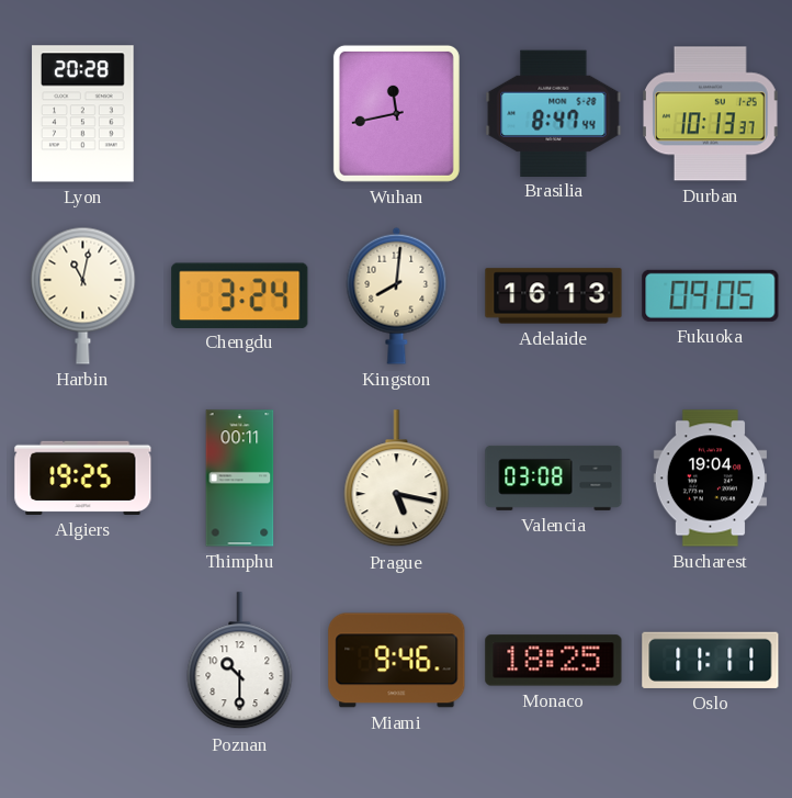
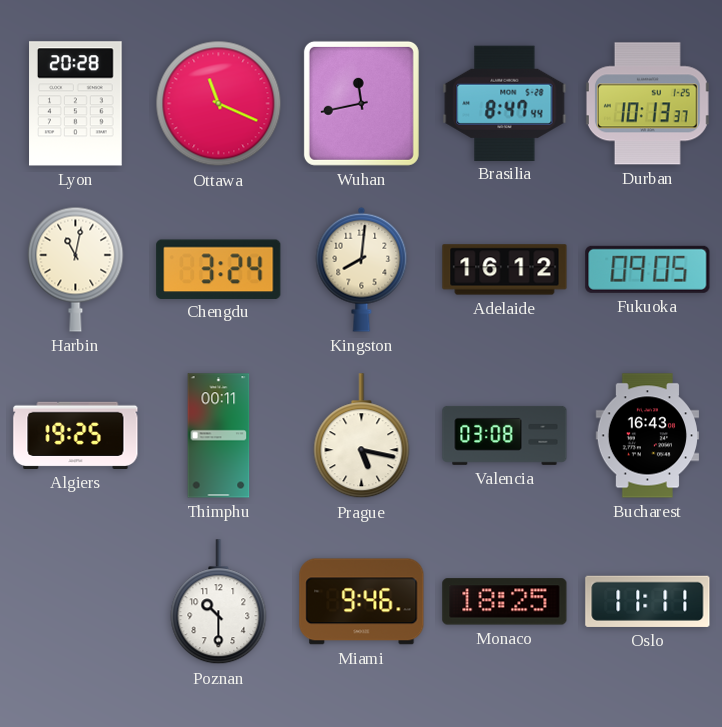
Ottawa: none -> 11:19
Adelaide: 16:13 -> 16:12
Bucharest: 19:04 -> 16:43
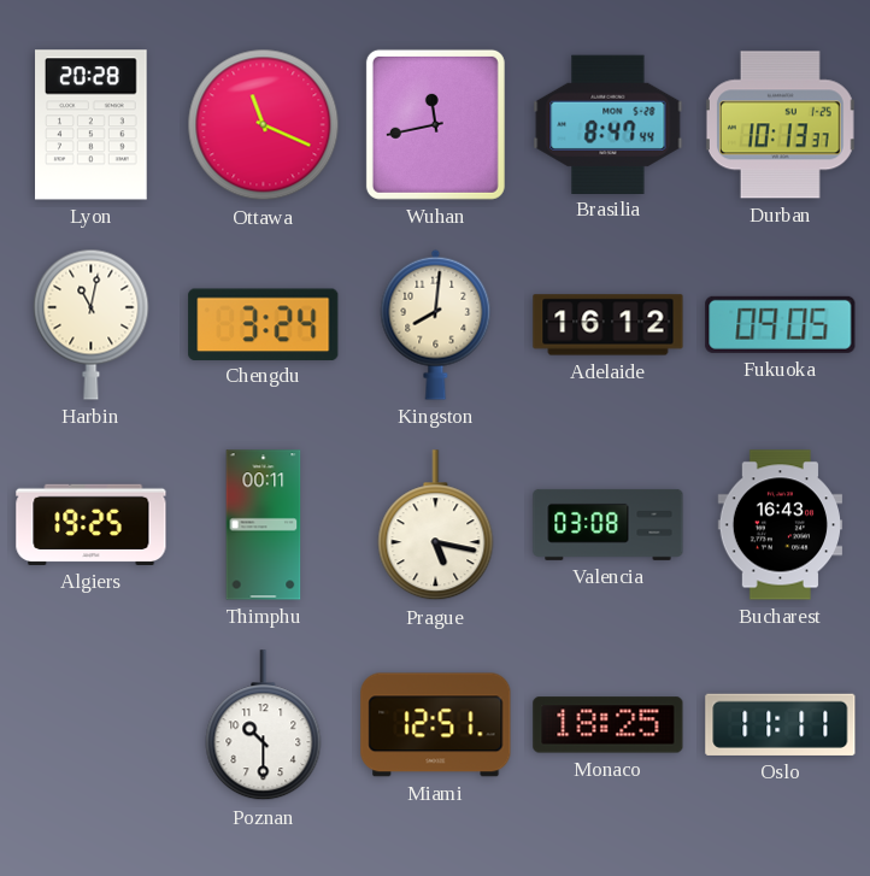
Miami: 9:46 -> 12:51
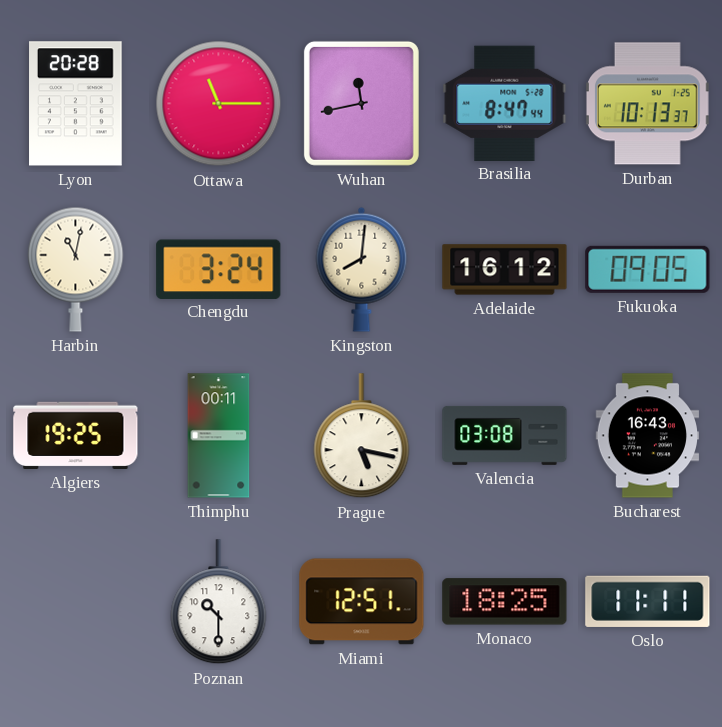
Ottawa: 11:19 -> 11:15
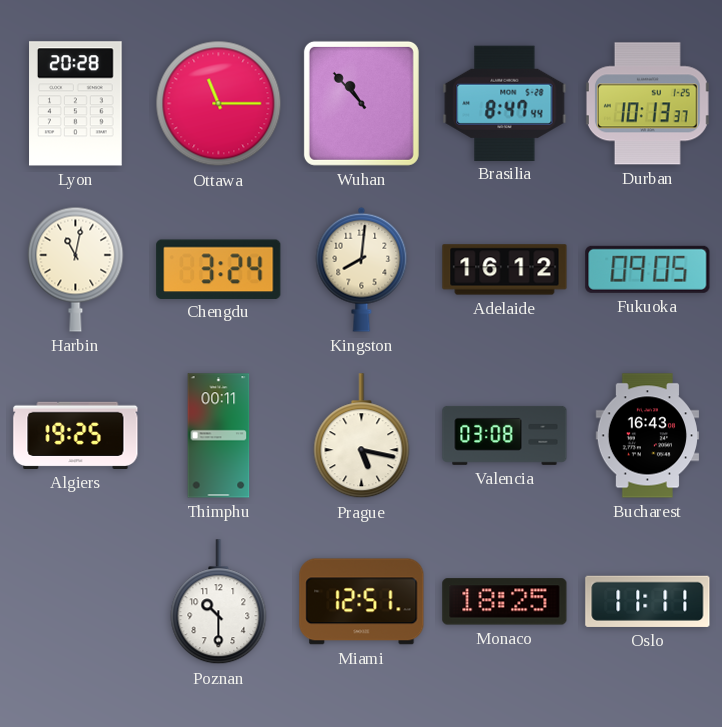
Wuhan: 11:43 -> 10:53
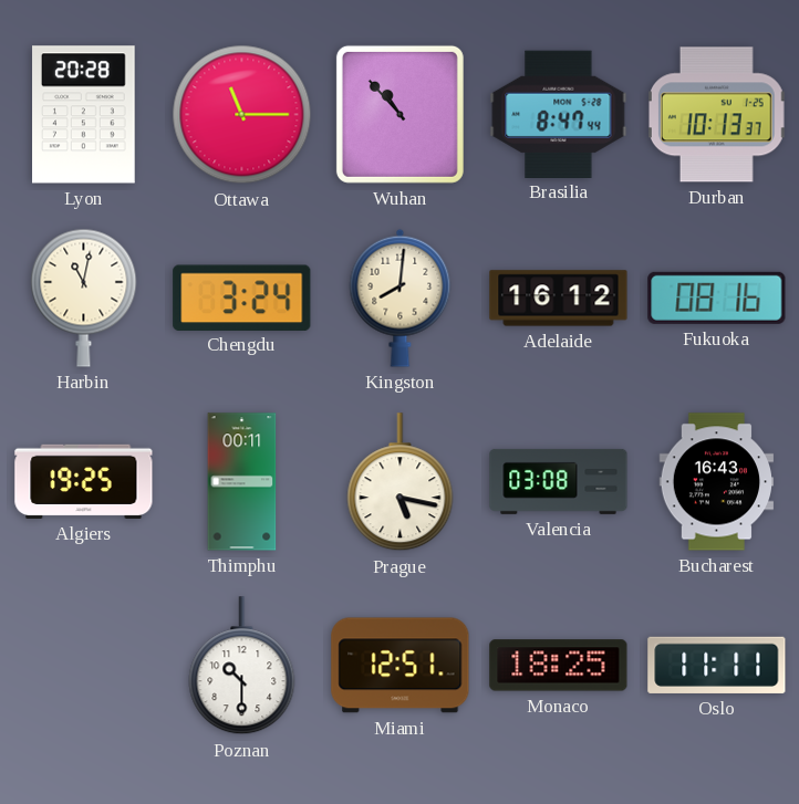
Fukuoka: 09:05 -> 08:16
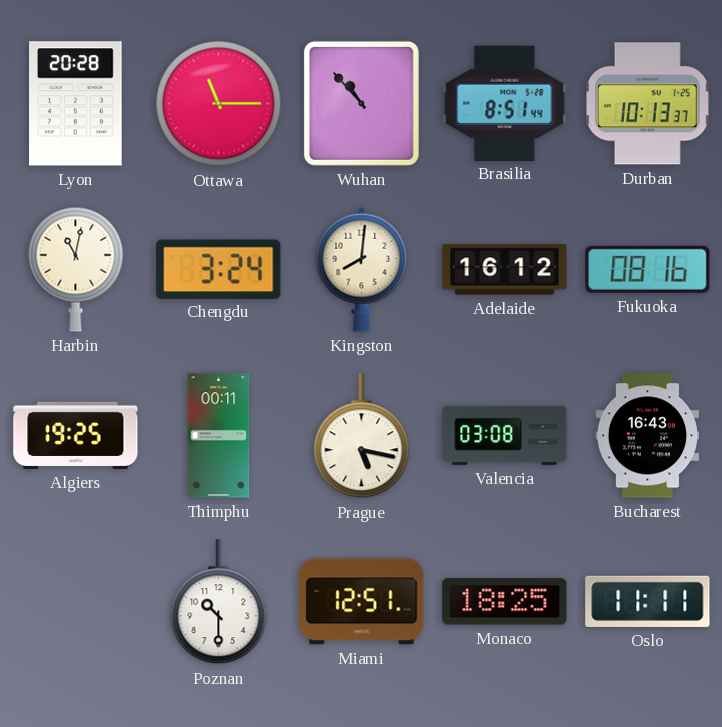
Brasilia: 8:47 -> 8:51
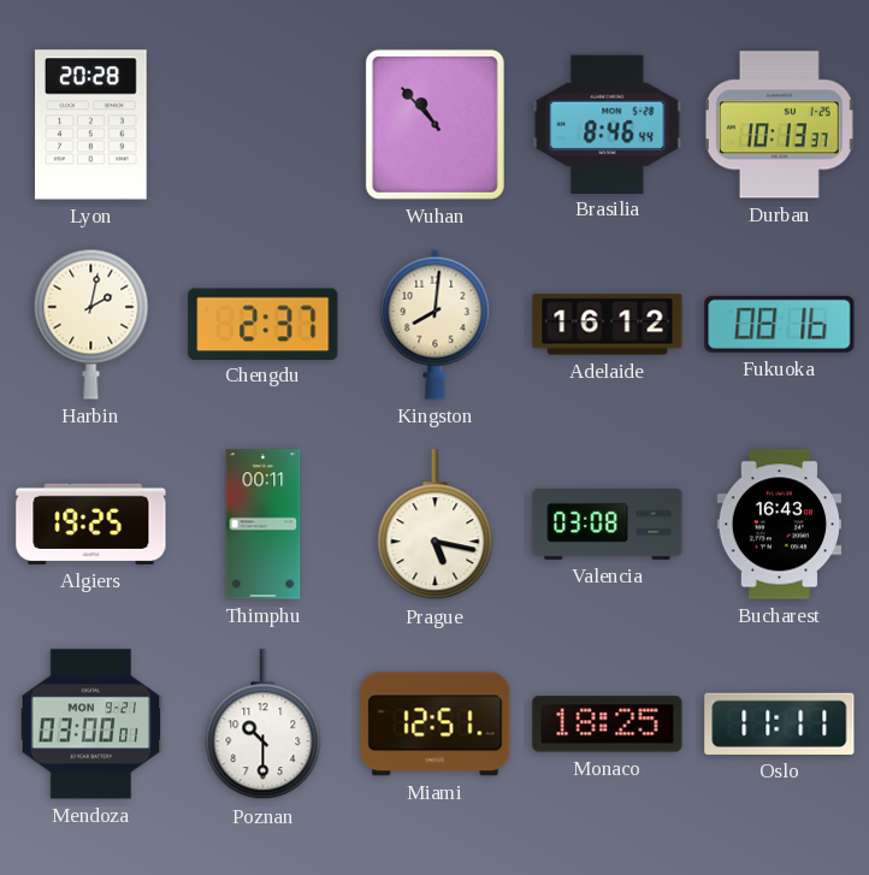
Ottawa: 11:15 -> none
Brasilia: 8:51 -> 8:46
Harbin: 11:02 -> 2:02
Chengdu: 3:24 -> 2:37
Mendoza: none -> 03:00
